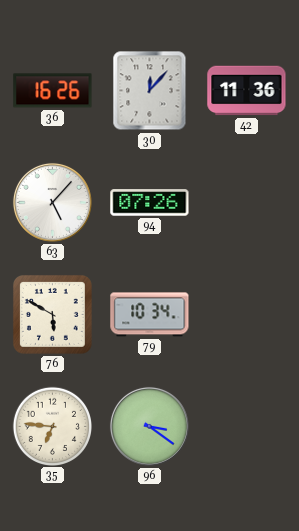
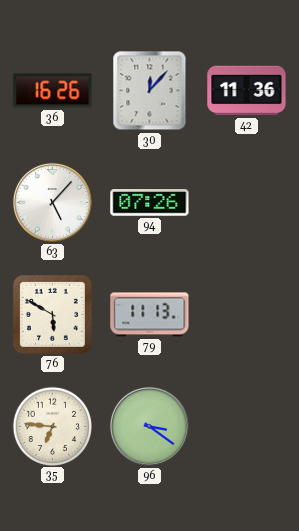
79: 10:34 -> 11:13
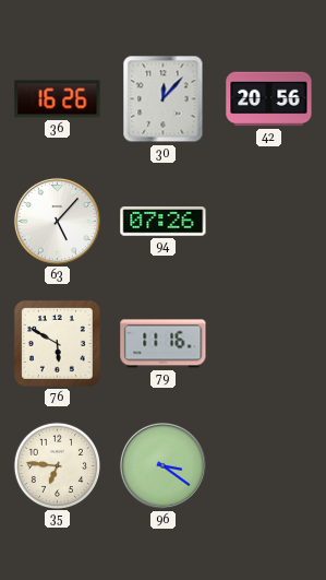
42: 11:36 -> 20:56
79: 11:13 -> 11:16
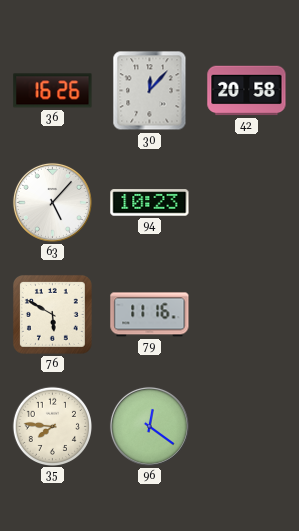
42: 20:56 -> 20:58
94: 07:26 -> 10:23
35: 6:46 -> 7:46
96: 3:21 -> 12:21
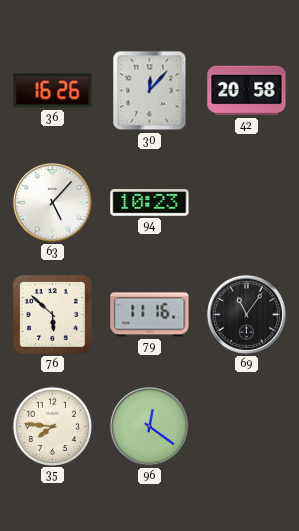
76: 5:50 -> 5:52
69: none -> 11:06
